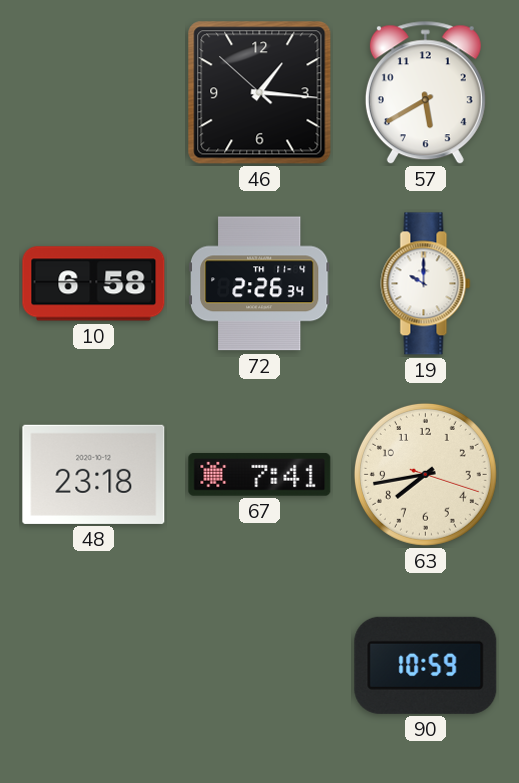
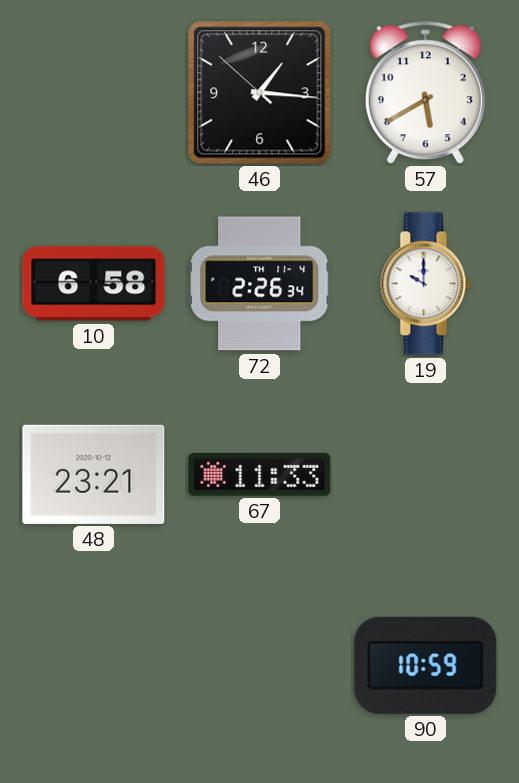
48: 23:18 -> 23:21
67: 7:41 -> 11:33
63: 7:43 -> none
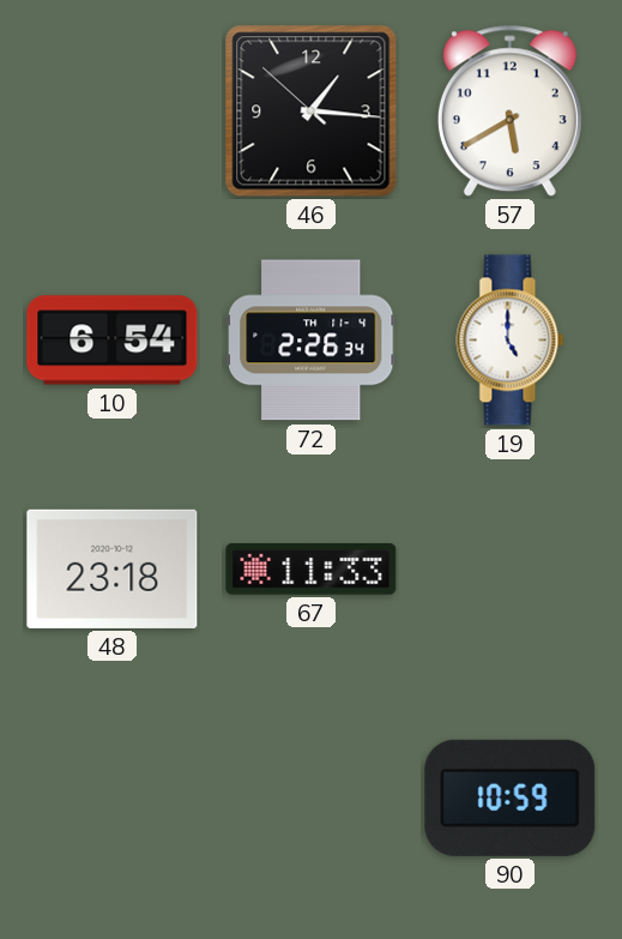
10: 6:58 -> 6:54
19: 10:00 -> 5:00
48: 23:21 -> 23:18
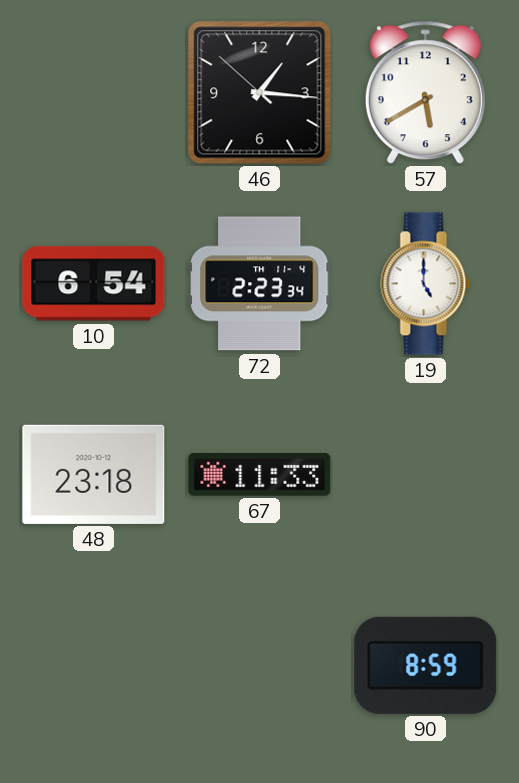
72: 2:26 -> 2:23
90: 10:59 -> 8:59
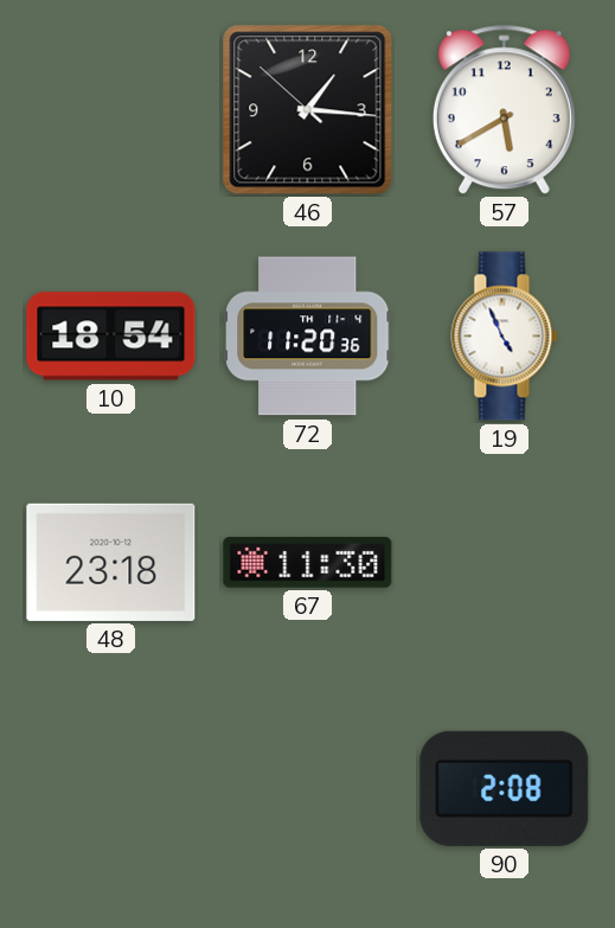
10: 6:54 -> 18:54
72: 2:23 -> 11:20
19: 5:00 -> 4:56
67: 11:33 -> 11:30
90: 8:59 -> 2:08
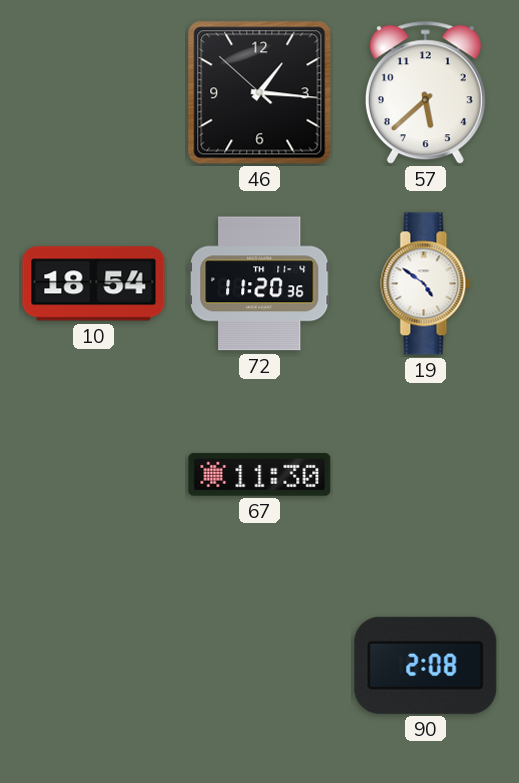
57: 5:40 -> 5:38
19: 4:56 -> 4:51
48: 23:18 -> none
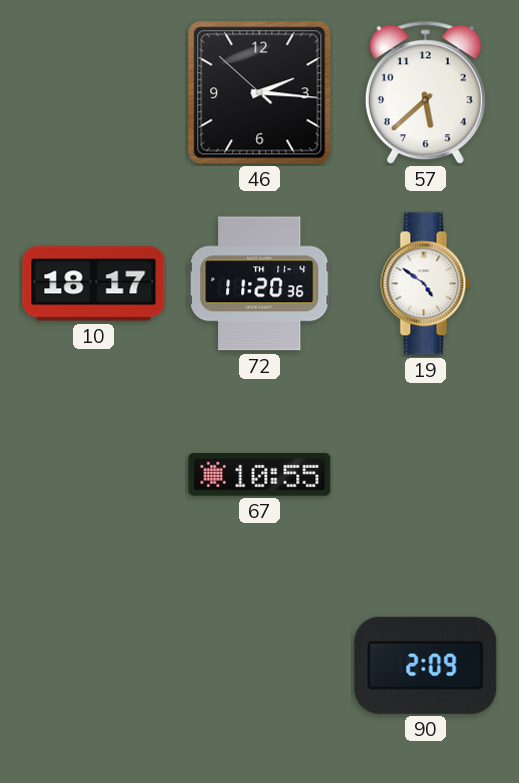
46: 1:15 -> 2:15
10: 18:54 -> 18:17
67: 11:30 -> 10:55
90: 2:08 -> 2:09
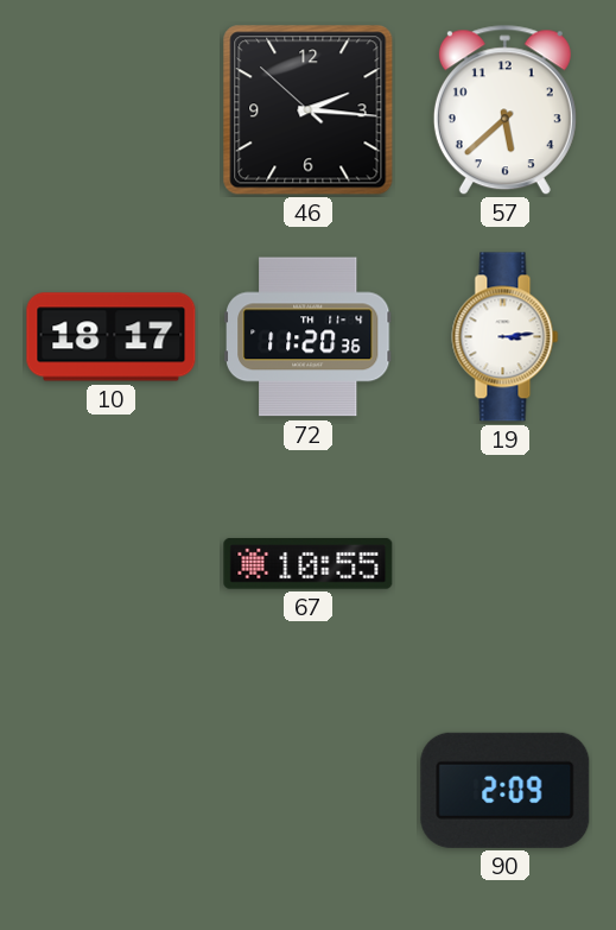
19: 4:51 -> 3:14
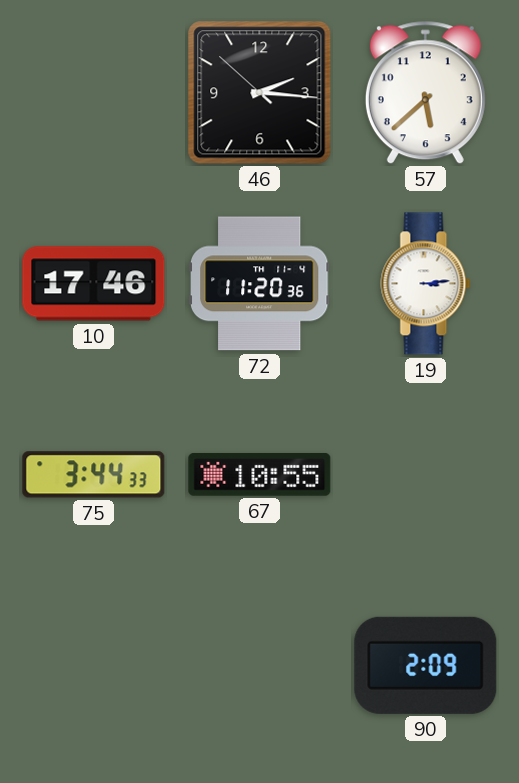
10: 18:17 -> 17:46
75: none -> 3:44
